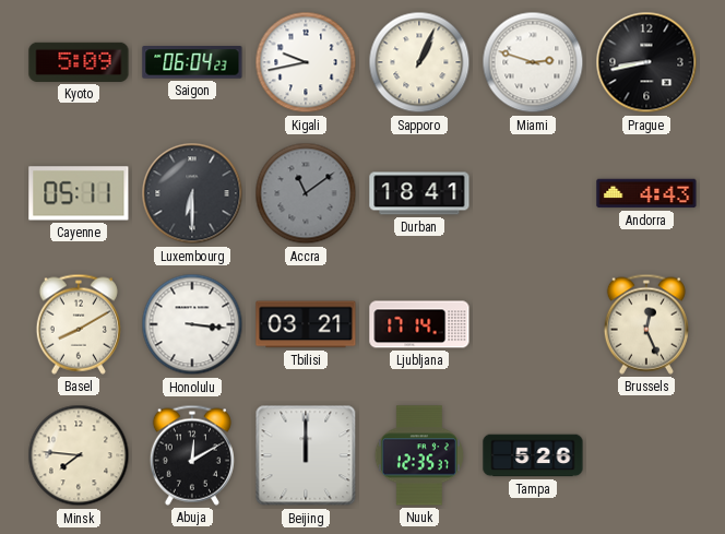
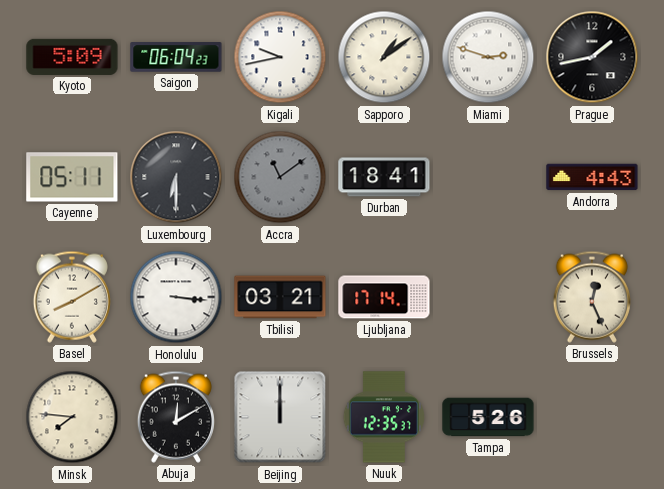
Sapporo: 1:04 -> 1:09
Prague: 8:43 -> 1:43
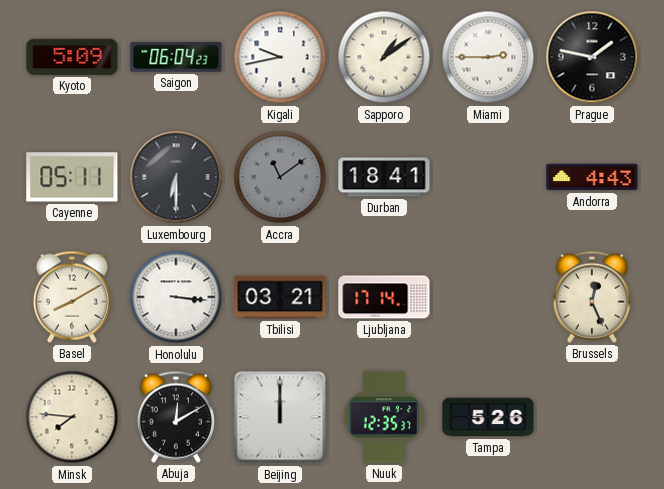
Miami: 2:48 -> 2:45
Prague: 1:43 -> 1:47
